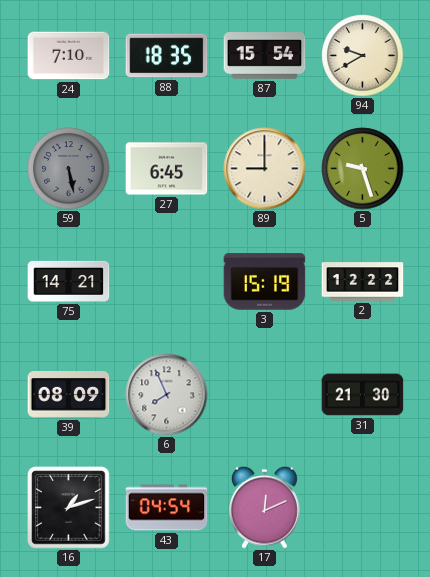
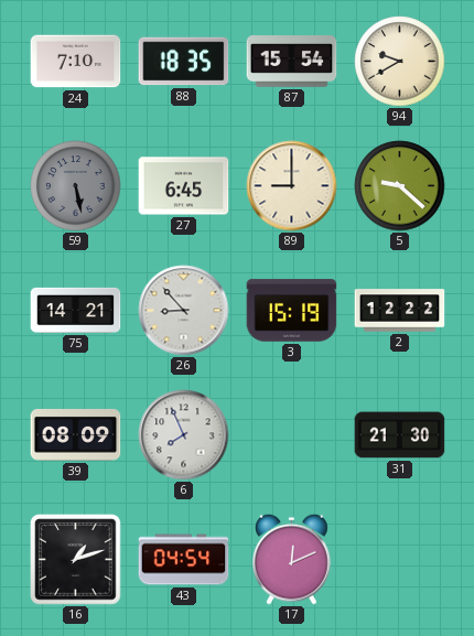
5: 9:27 -> 9:22
26: none -> 8:53
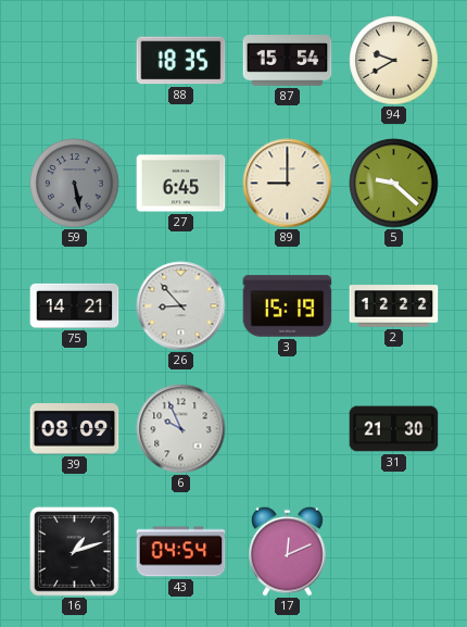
24: 7:10 -> none
6: 7:56 -> 9:56
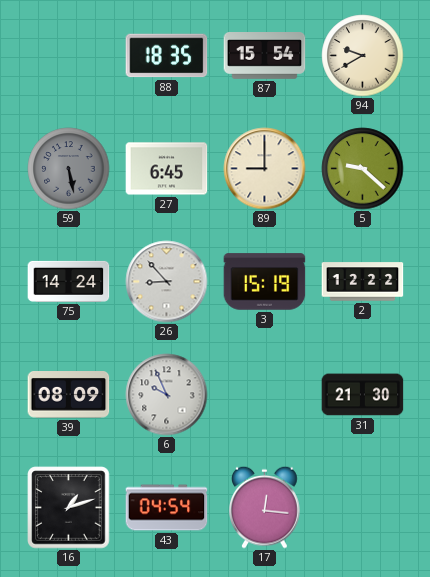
75: 14:21 -> 14:24
17: 12:11 -> 12:16
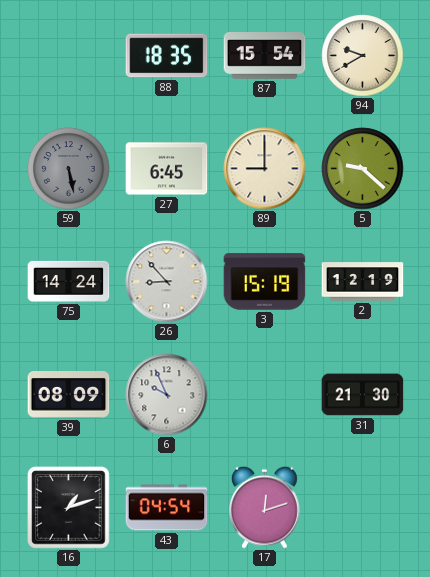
2: 12:22 -> 12:19
17: 12:16 -> 12:12
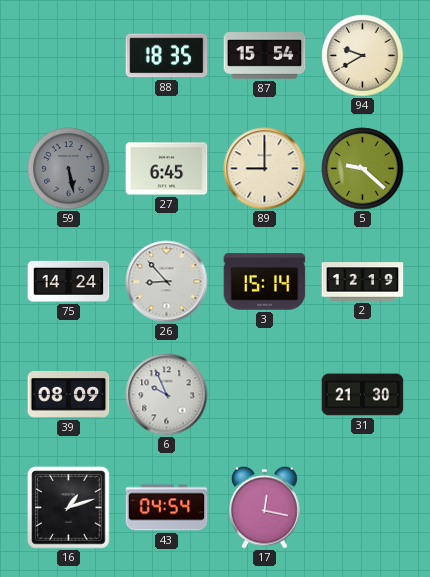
3: 15:19 -> 15:14
17: 12:12 -> 12:17
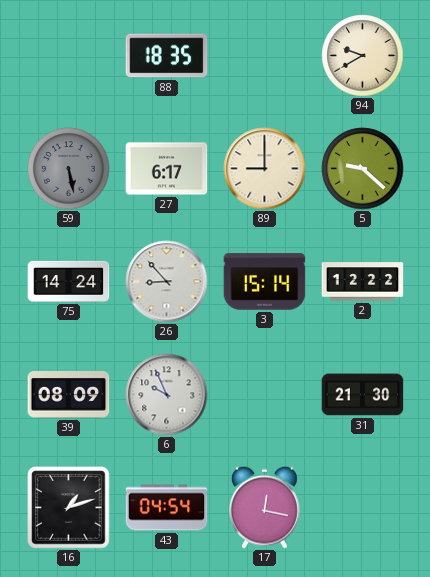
87: 15:54 -> none
27: 6:45 -> 6:17
2: 12:19 -> 12:22
